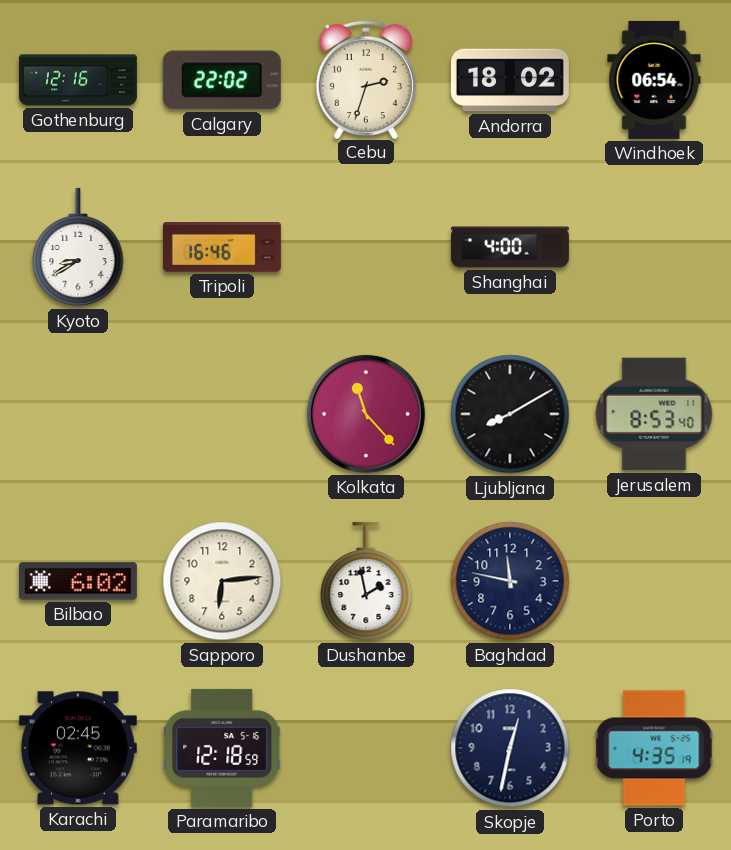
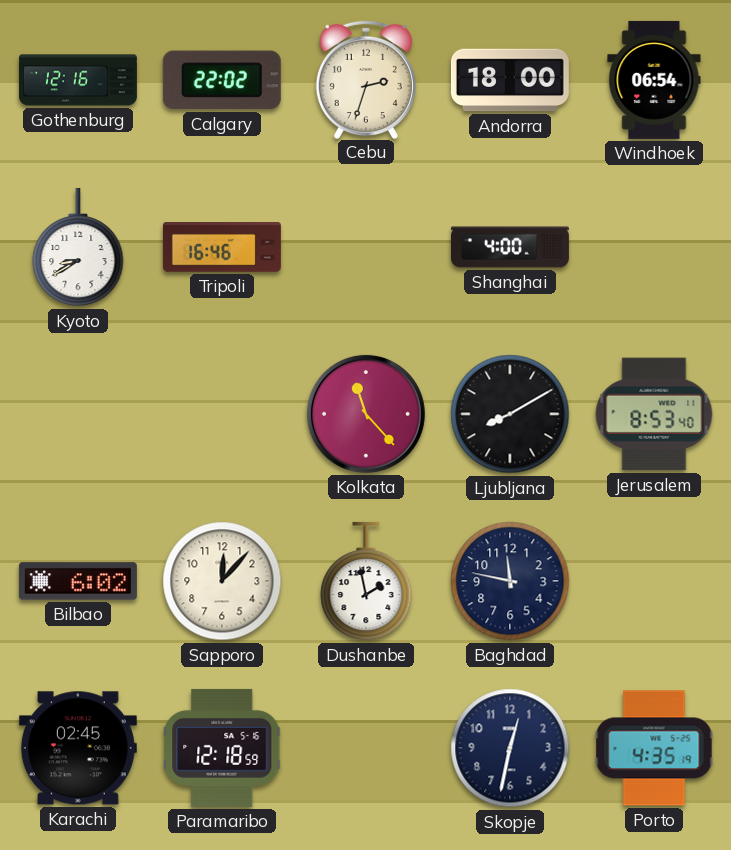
Andorra: 18:02 -> 18:00
Sapporo: 6:14 -> 12:07
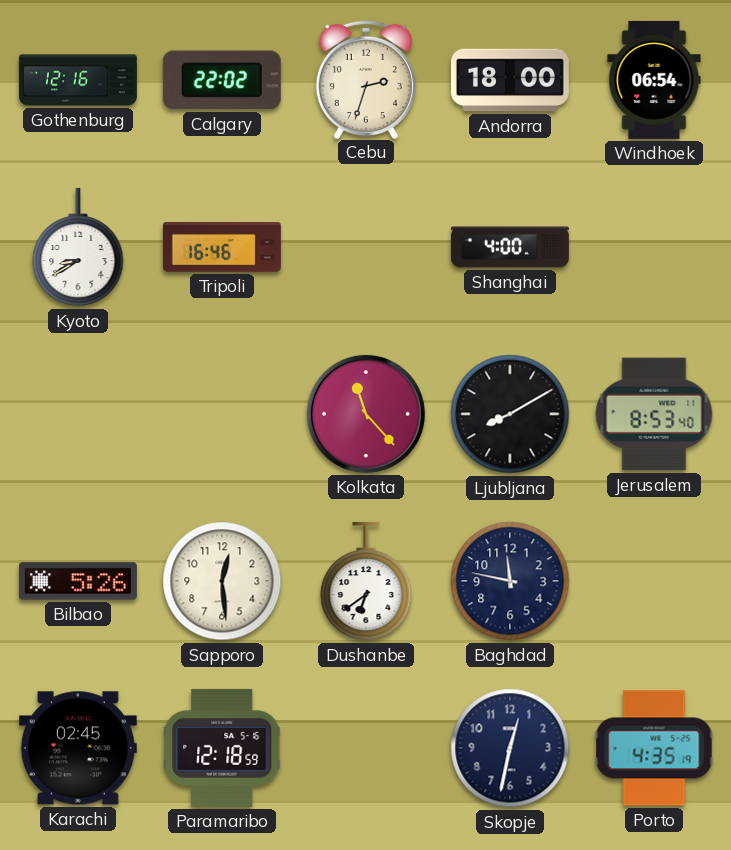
Bilbao: 6:02 -> 5:26
Sapporo: 12:07 -> 12:29
Dushanbe: 1:58 -> 6:39
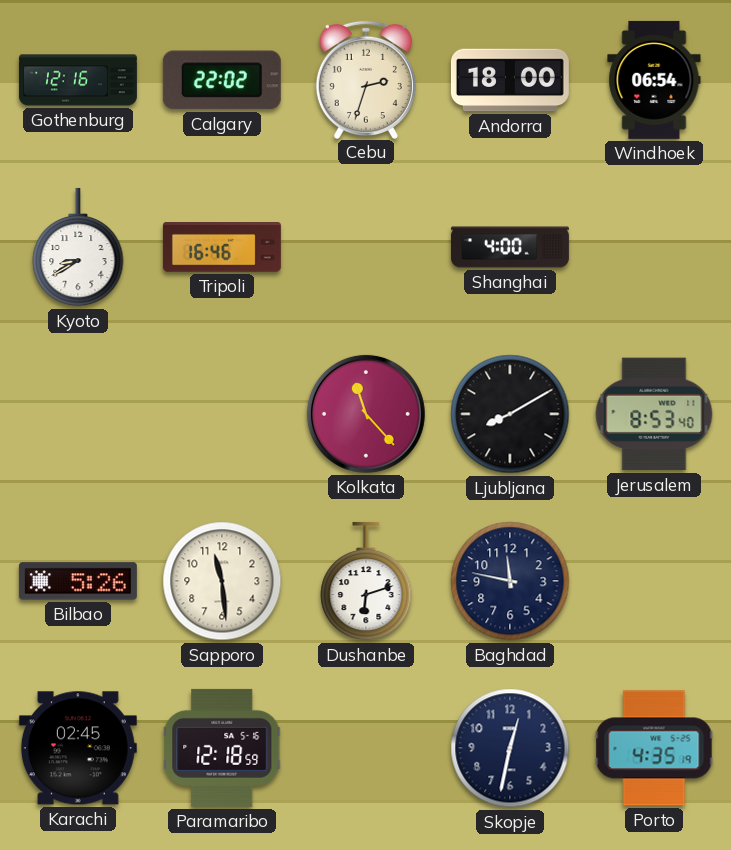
Sapporo: 12:29 -> 11:29
Dushanbe: 6:39 -> 6:12
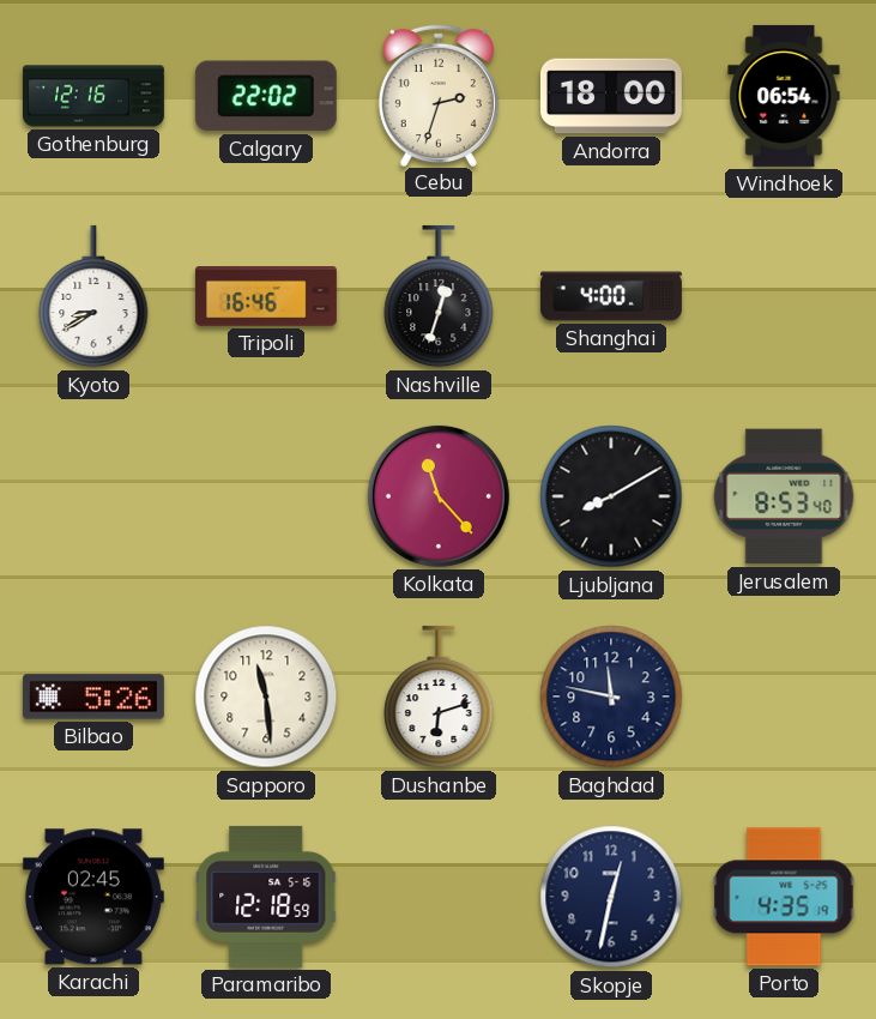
Nashville: none -> 12:33
